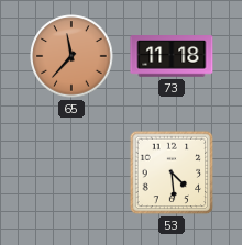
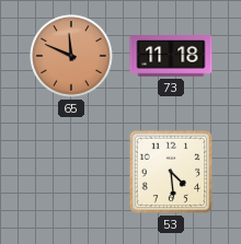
65: 11:37 -> 11:49
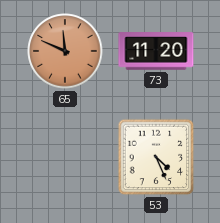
73: 11:18 -> 11:20
53: 4:29 -> 4:26
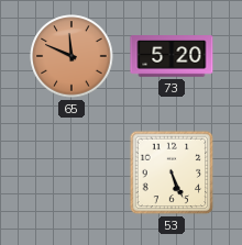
73: 11:20 -> 5:20
53: 4:26 -> 5:26
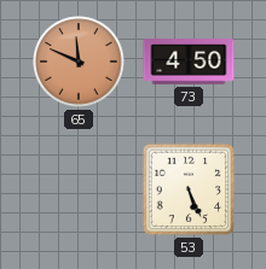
73: 5:20 -> 4:50
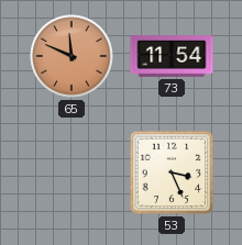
73: 4:50 -> 11:54
53: 5:26 -> 3:26
